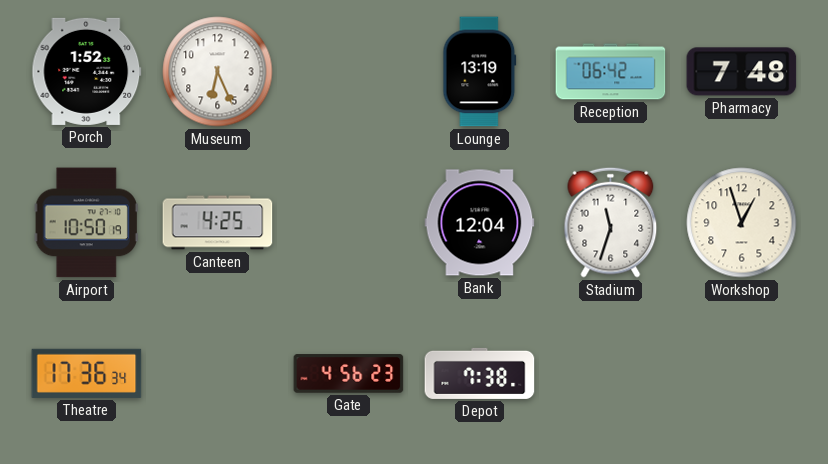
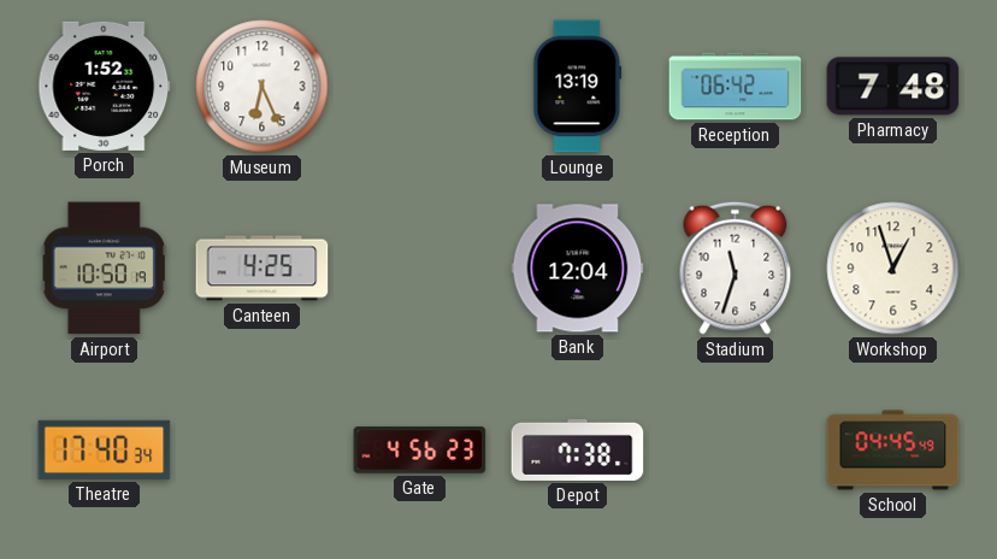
Theatre: 17:36 -> 17:40
School: none -> 04:45
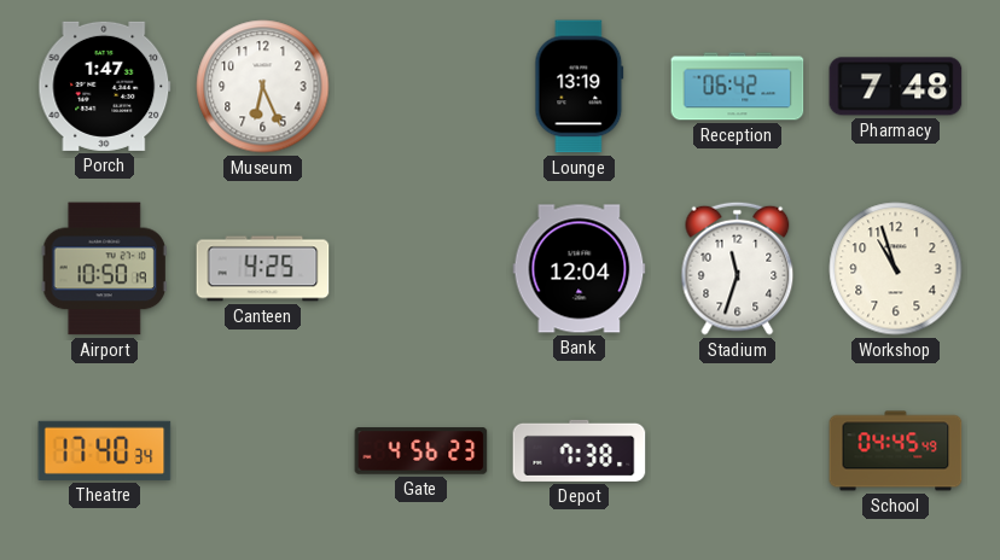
Porch: 1:52 -> 1:47
Workshop: 12:57 -> 10:57
